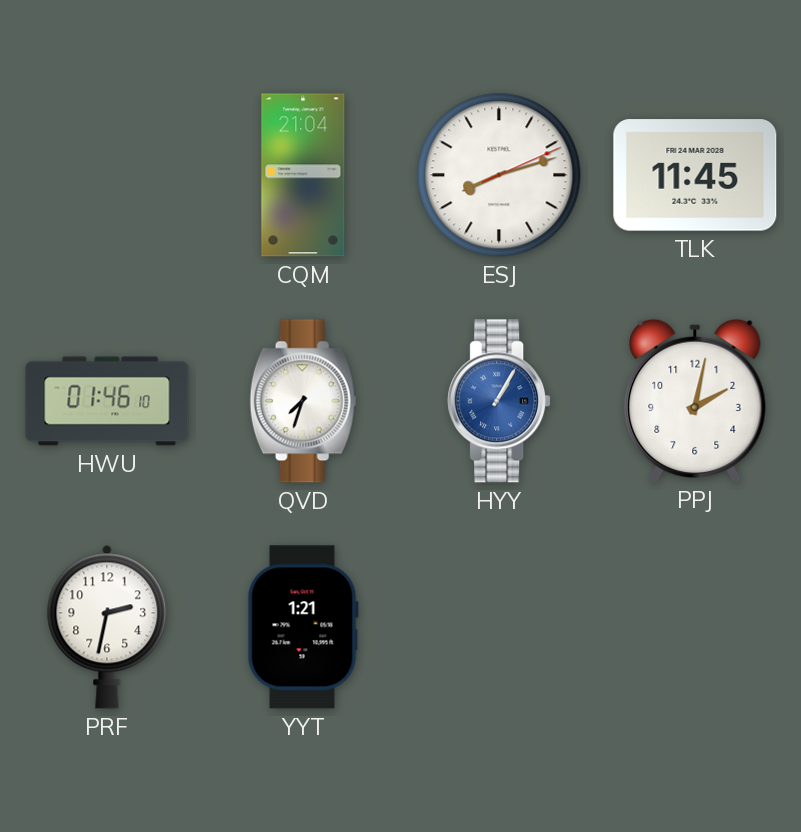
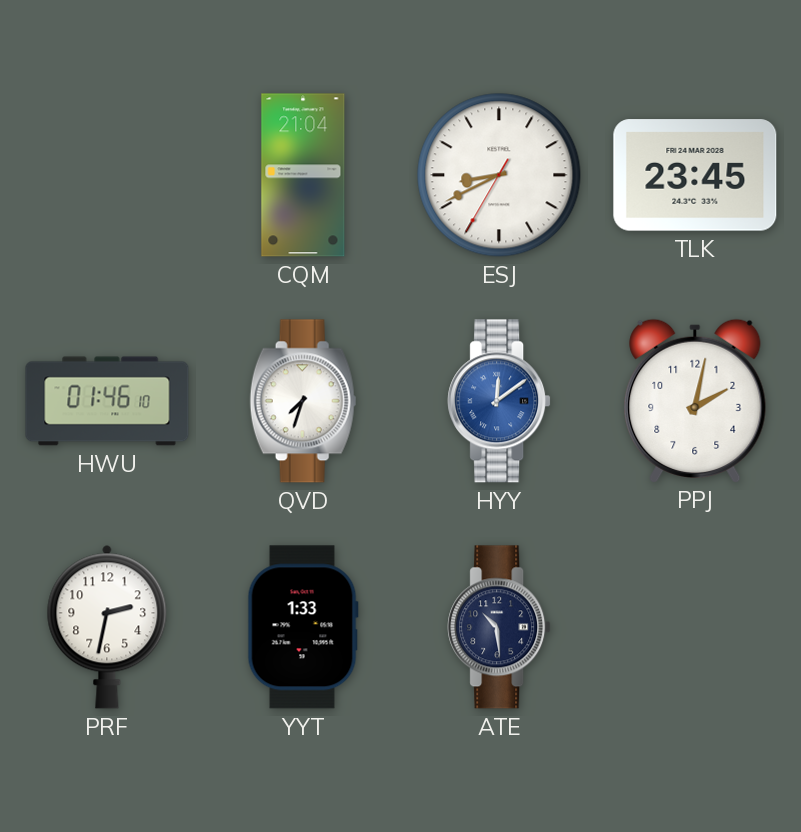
ESJ: 8:12 -> 8:40
TLK: 11:45 -> 23:45
HYY: 1:05 -> 12:09
YYT: 1:21 -> 1:33
ATE: none -> 10:29
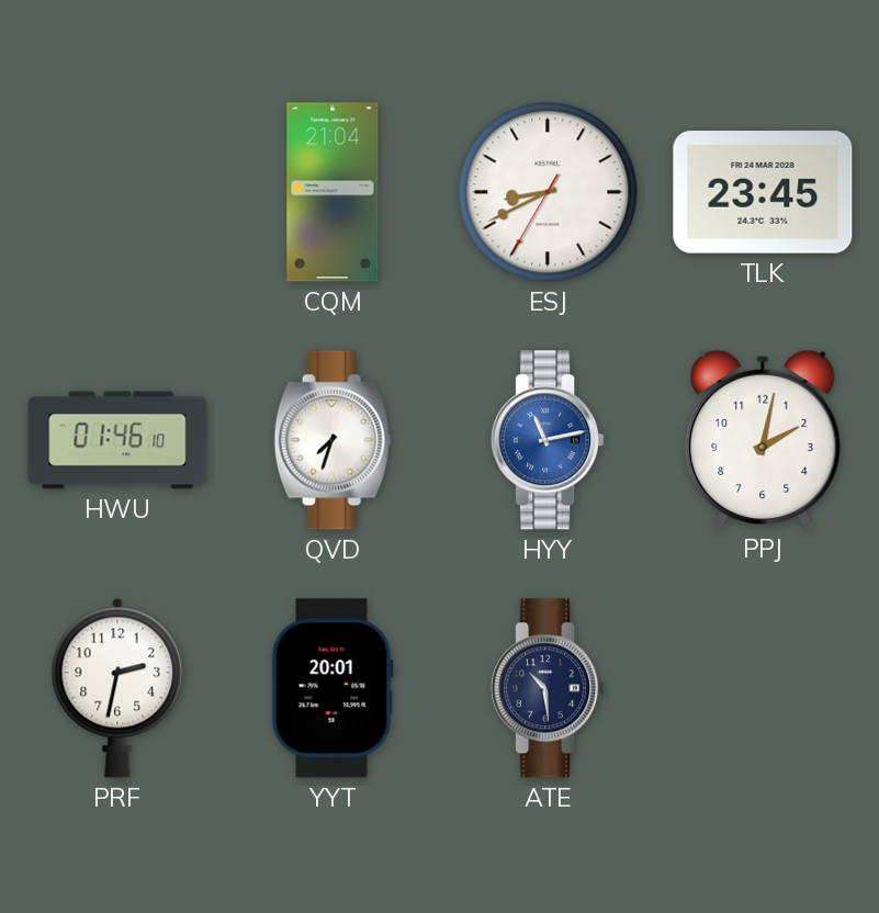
HYY: 12:09 -> 11:13
YYT: 1:33 -> 20:01
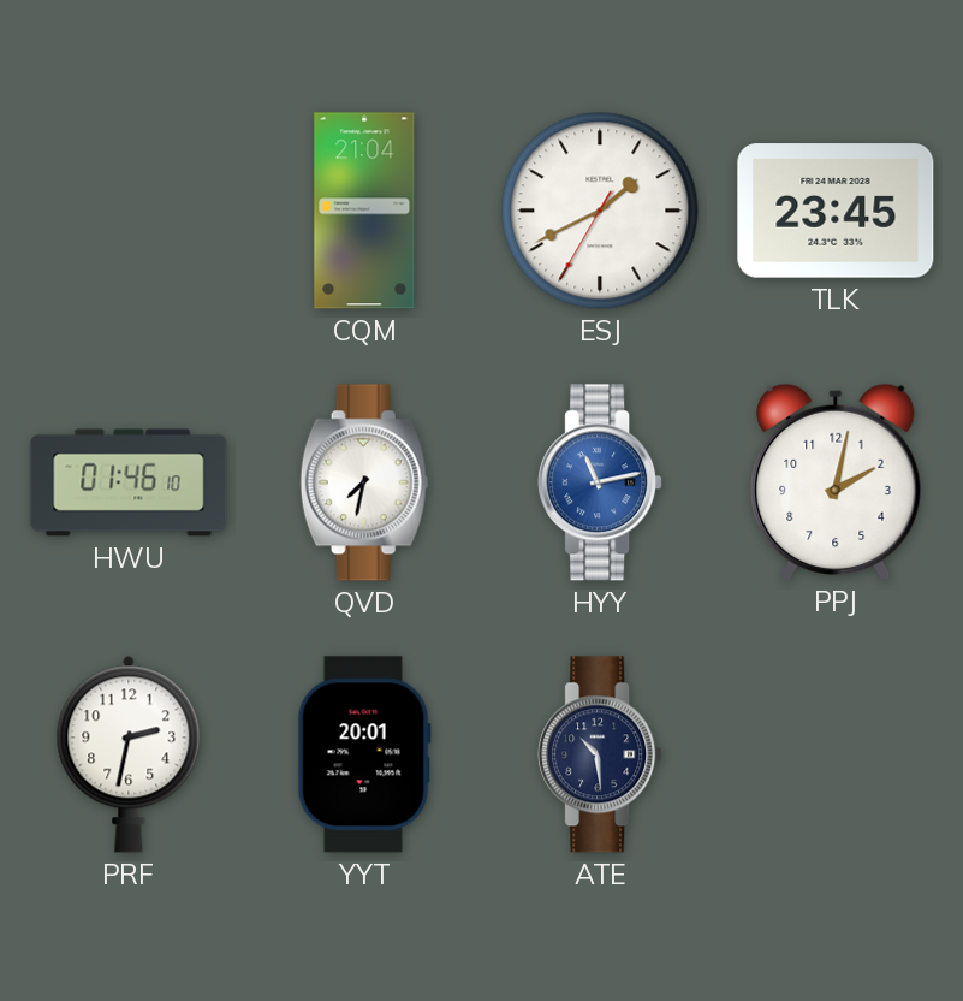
ESJ: 8:40 -> 1:40
QVD: 7:33 -> 7:32
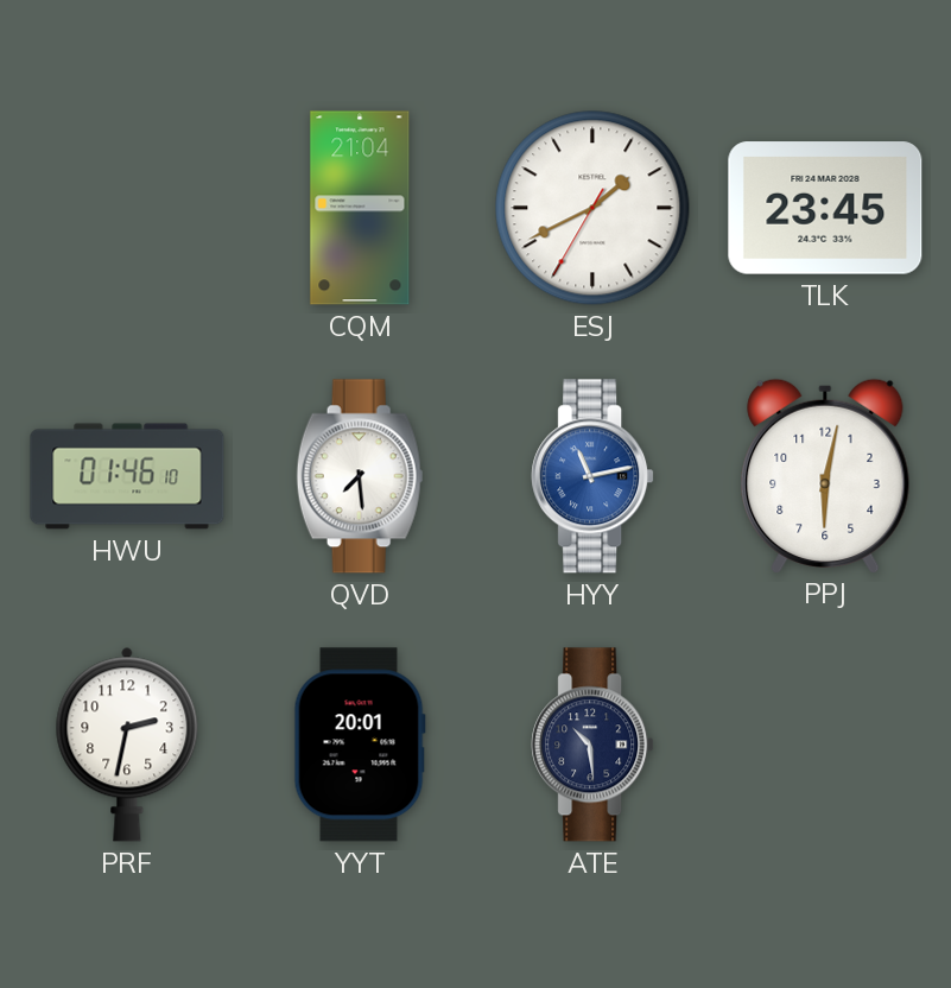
QVD: 7:32 -> 7:29
PPJ: 2:02 -> 6:02
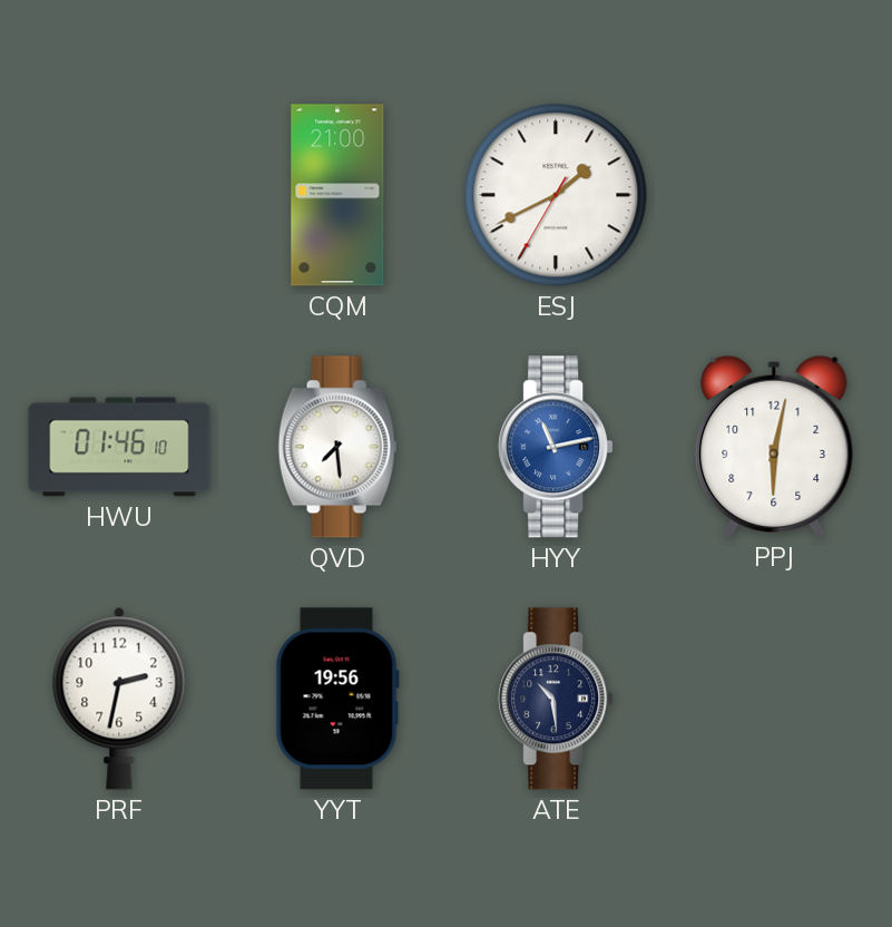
CQM: 21:04 -> 21:00
TLK: 23:45 -> none
YYT: 20:01 -> 19:56
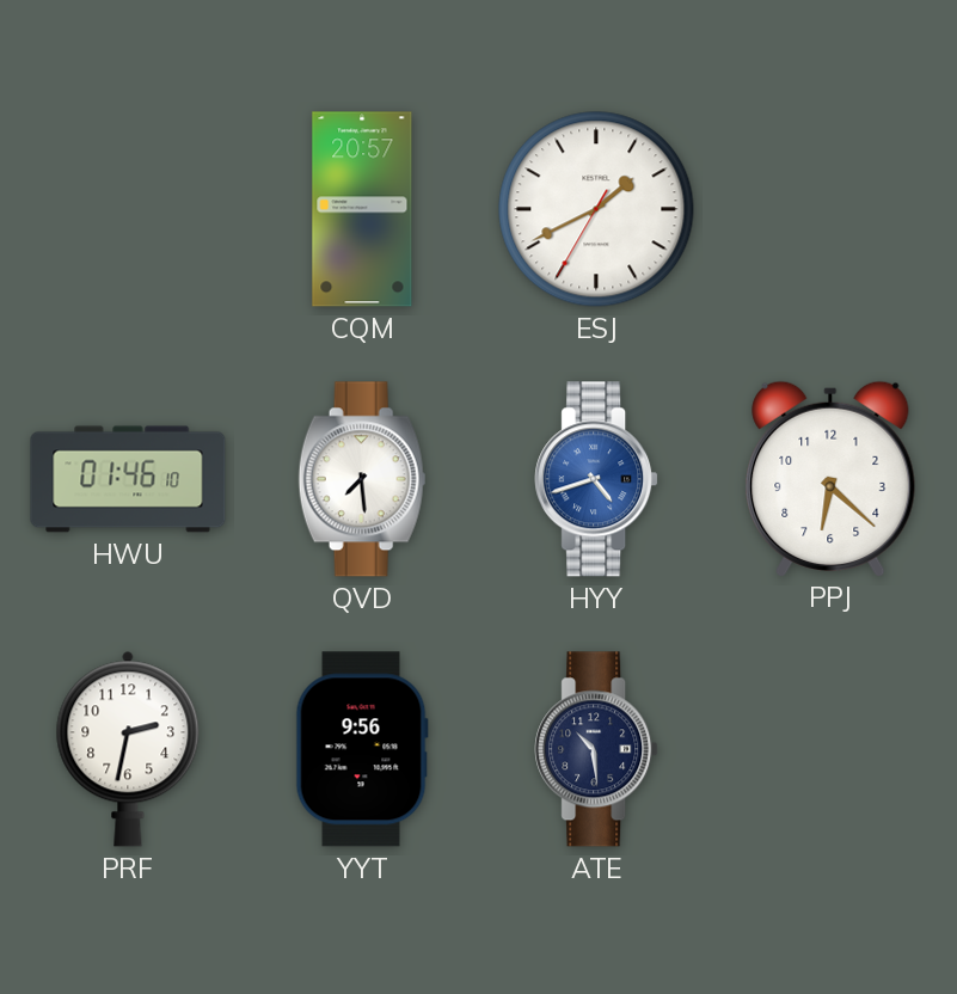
CQM: 21:00 -> 20:57
HYY: 11:13 -> 4:42
PPJ: 6:02 -> 6:22
YYT: 19:56 -> 9:56
